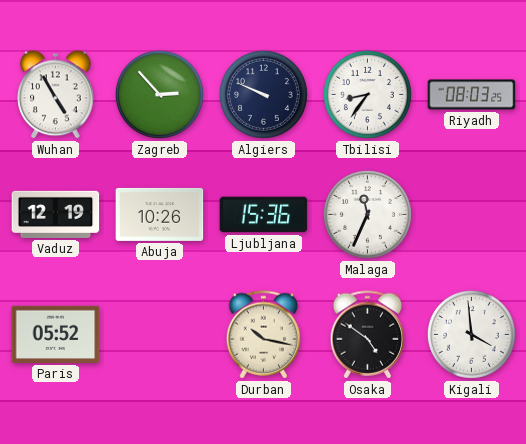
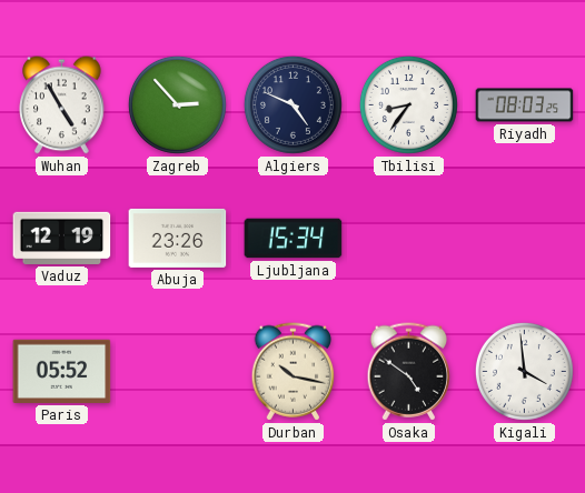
Algiers: 9:49 -> 4:49
Abuja: 10:26 -> 23:26
Ljubljana: 15:36 -> 15:34
Malaga: 11:34 -> none
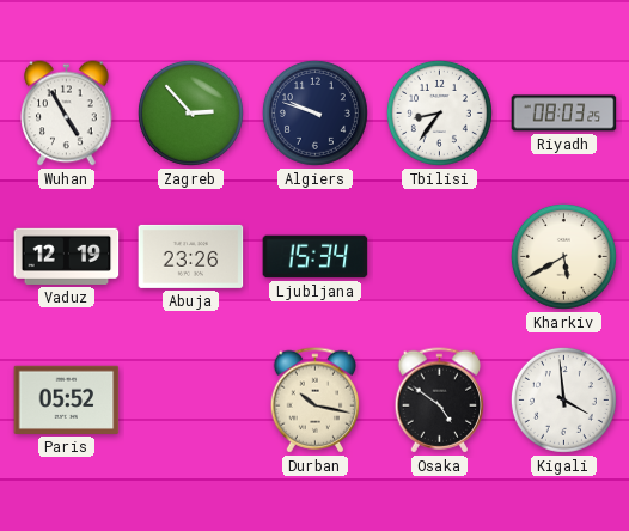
Algiers: 4:49 -> 9:48
Kharkiv: none -> 5:40
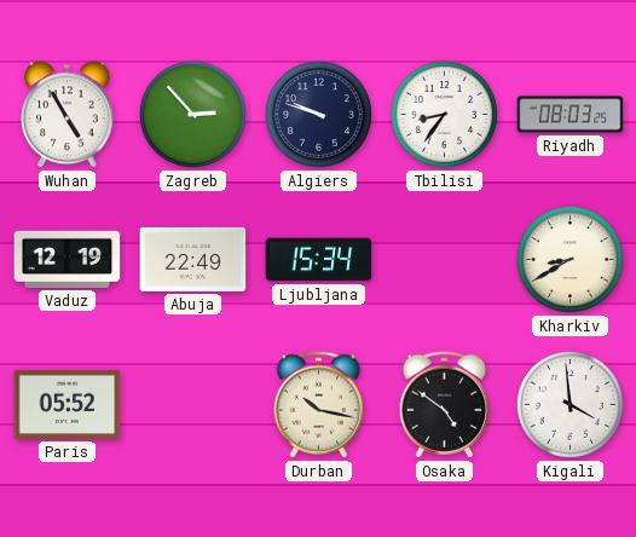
Abuja: 23:26 -> 22:49
Kharkiv: 5:40 -> 8:40
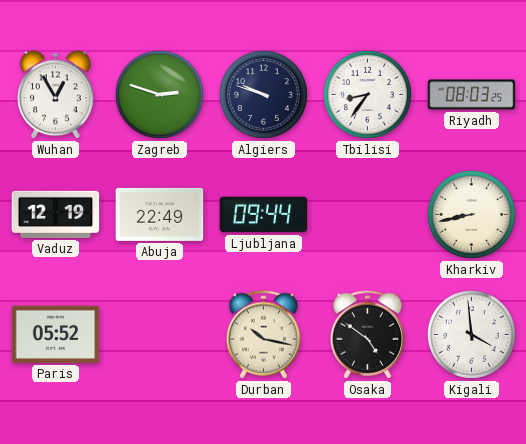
Wuhan: 4:55 -> 12:55
Zagreb: 2:53 -> 2:48
Ljubljana: 15:34 -> 09:44
Kharkiv: 8:40 -> 8:43
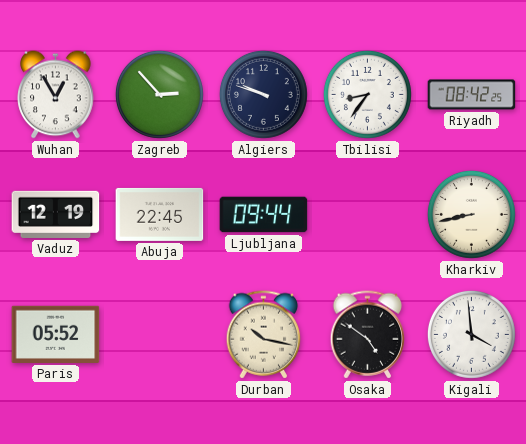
Zagreb: 2:48 -> 2:53
Riyadh: 08:03 -> 08:42
Abuja: 22:49 -> 22:45
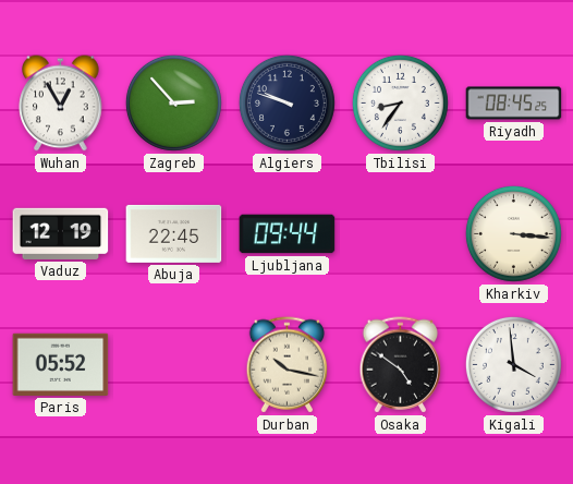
Riyadh: 08:42 -> 08:45
Kharkiv: 8:43 -> 3:16
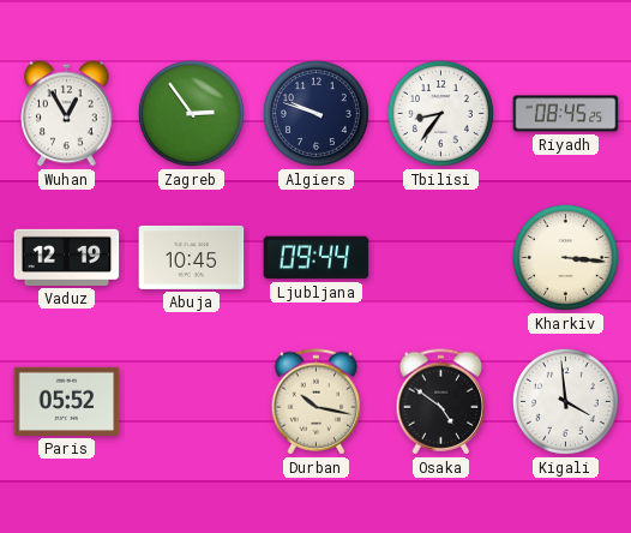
Zagreb: 2:53 -> 2:54
Abuja: 22:45 -> 10:45
